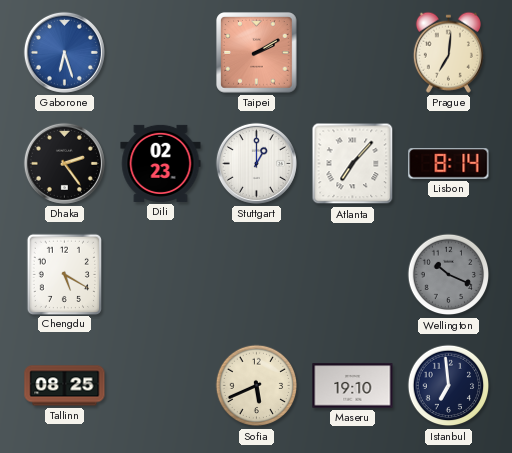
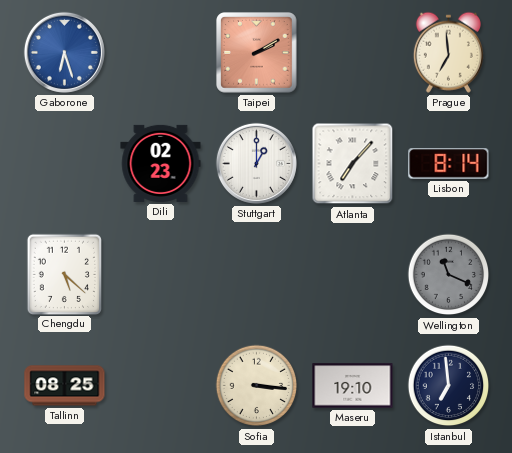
Prague: 7:01 -> 6:59
Dhaka: 2:24 -> none
Chengdu: 5:20 -> 5:22
Wellington: 10:19 -> 11:19
Sofia: 5:41 -> 3:16
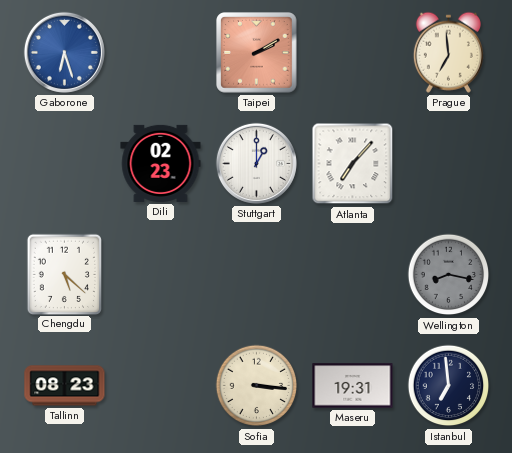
Lisbon: 8:14 -> none
Wellington: 11:19 -> 8:17
Tallinn: 08:25 -> 08:23
Maseru: 19:10 -> 19:31
